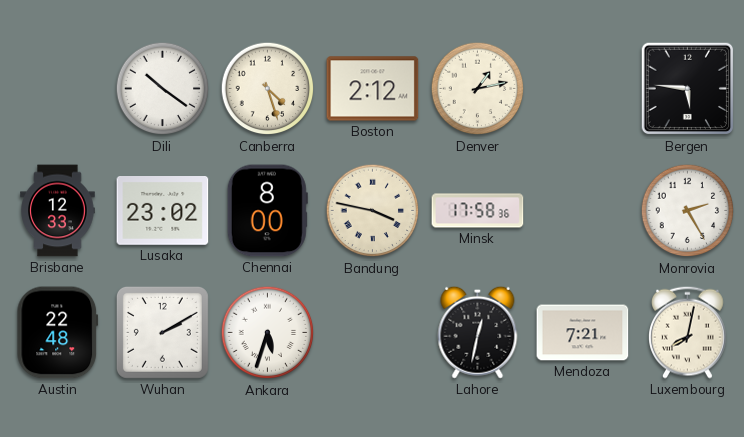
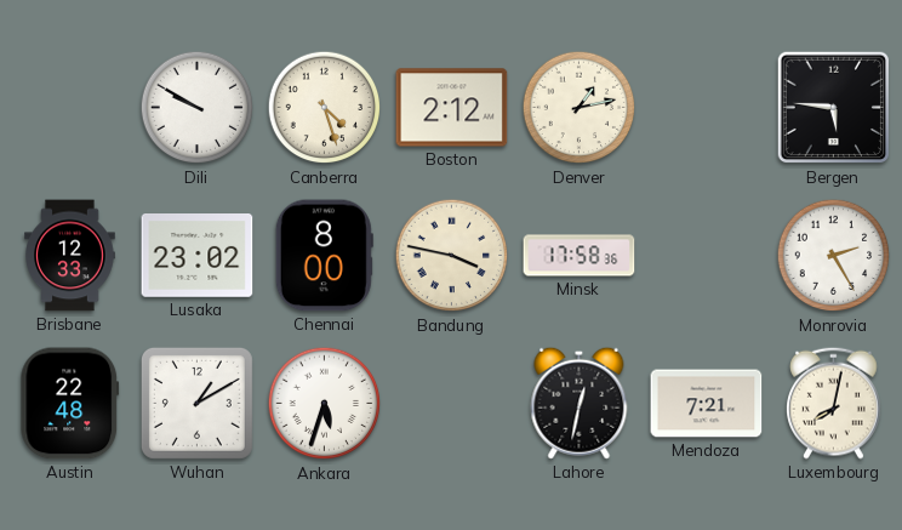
Dili: 10:21 -> 9:50
Wuhan: 2:10 -> 1:10
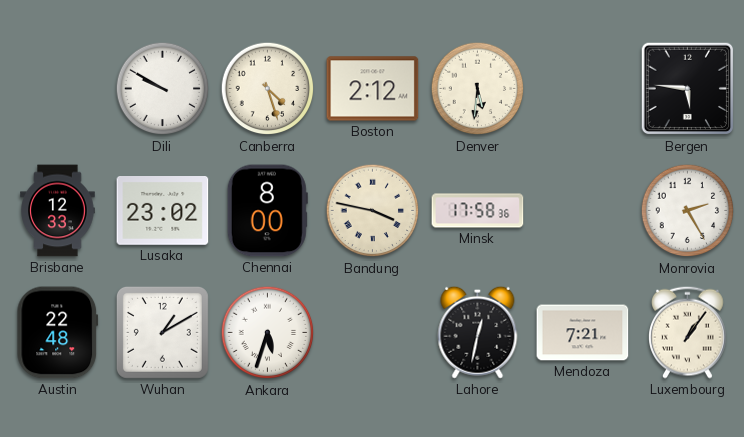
Denver: 1:13 -> 5:31
Luxembourg: 8:02 -> 1:06
